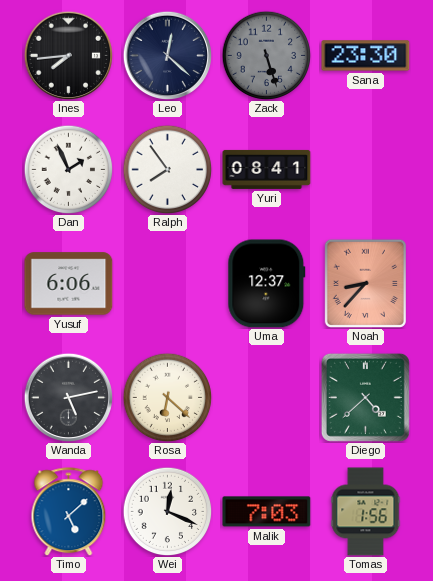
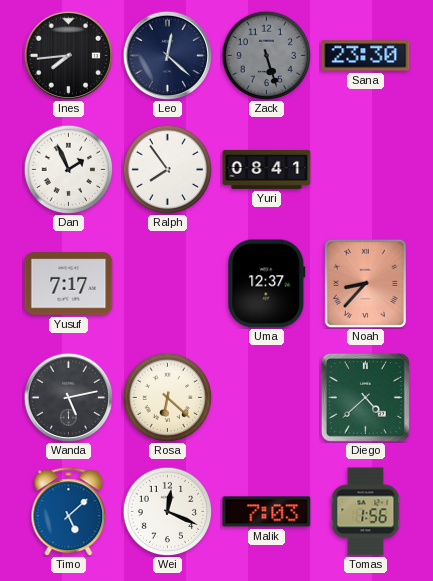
Yusuf: 6:06 -> 7:17
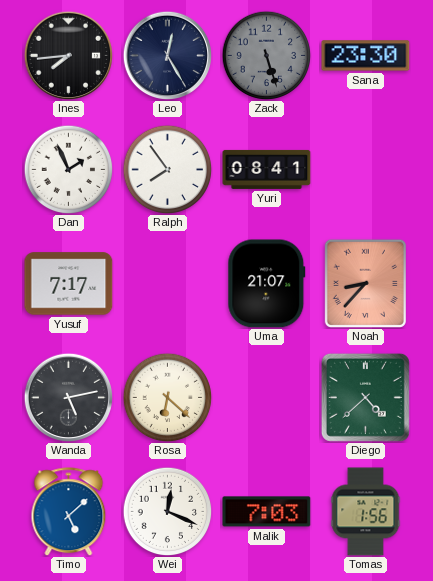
Leo: 12:22 -> 12:25
Uma: 12:37 -> 21:07
